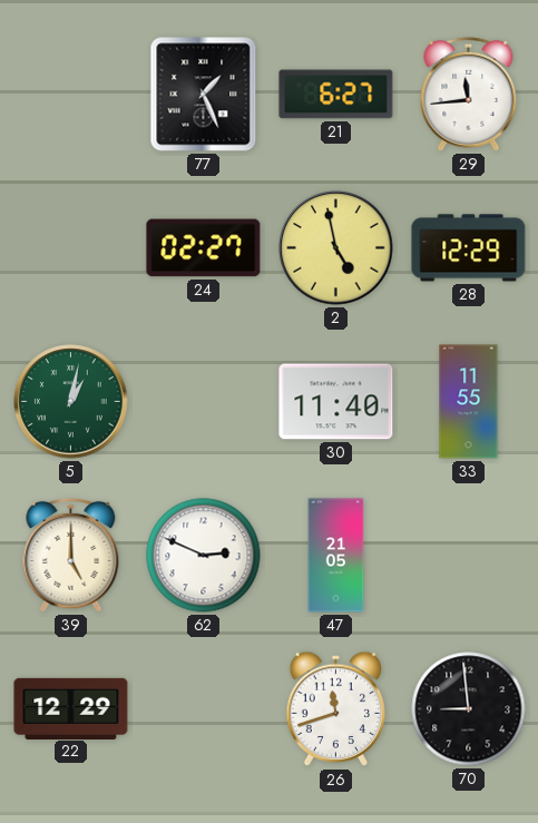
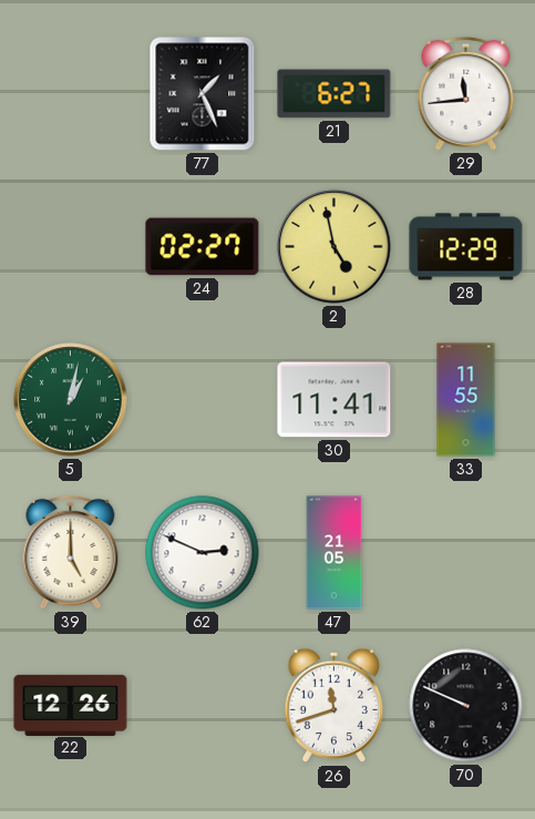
30: 11:40 -> 11:41
22: 12:29 -> 12:26
70: 8:59 -> 9:49
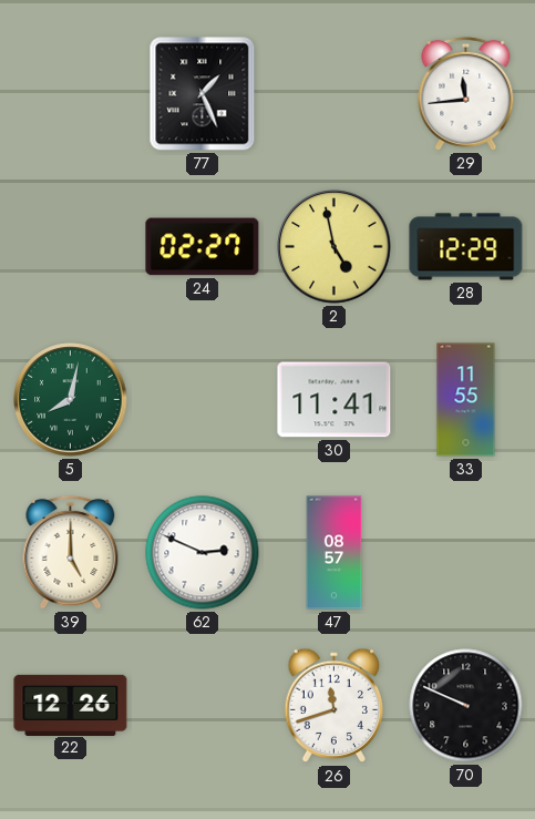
21: 6:27 -> none
5: 1:02 -> 8:02
47: 21:05 -> 08:57
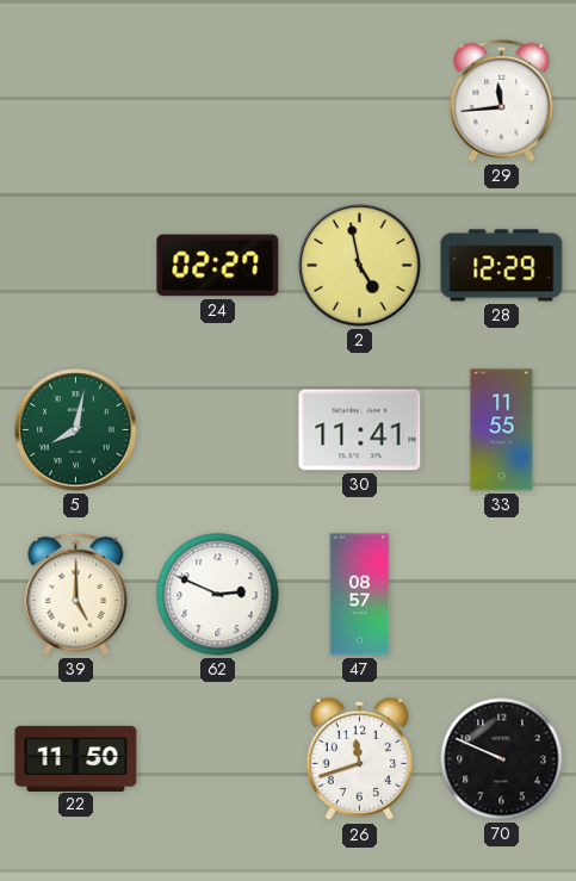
77: 1:26 -> none
22: 12:26 -> 11:50
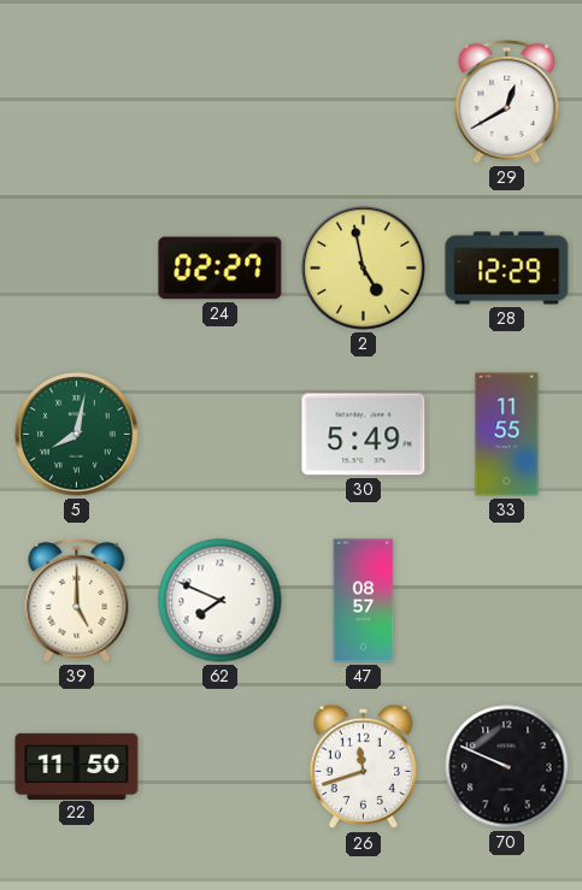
29: 11:44 -> 12:40
30: 11:41 -> 5:49
62: 2:49 -> 7:49
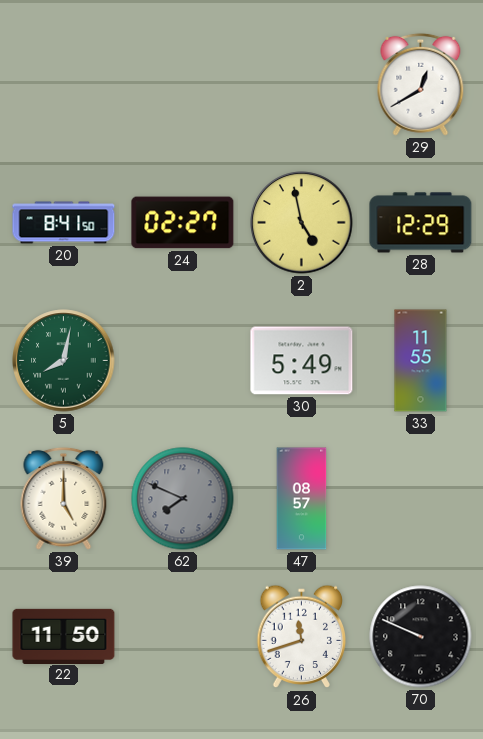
20: none -> 8:41
62 dial: white -> grey
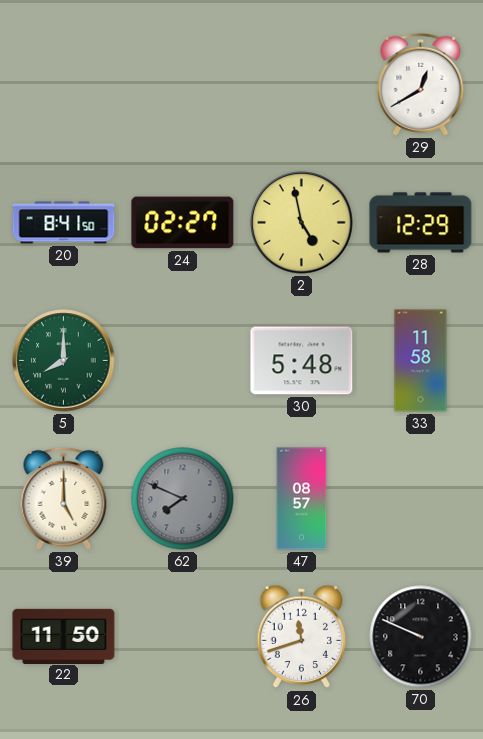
5: 8:02 -> 8:00
30: 5:49 -> 5:48
33: 11:55 -> 11:58
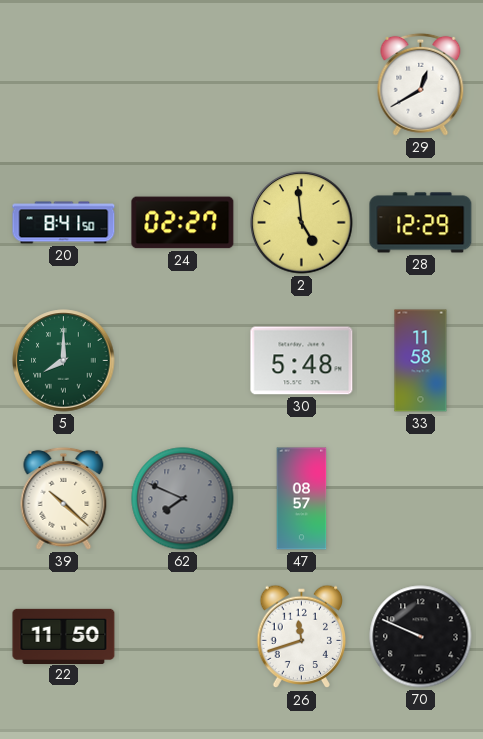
2: 4:58 -> 4:59
39: 5:00 -> 10:22
